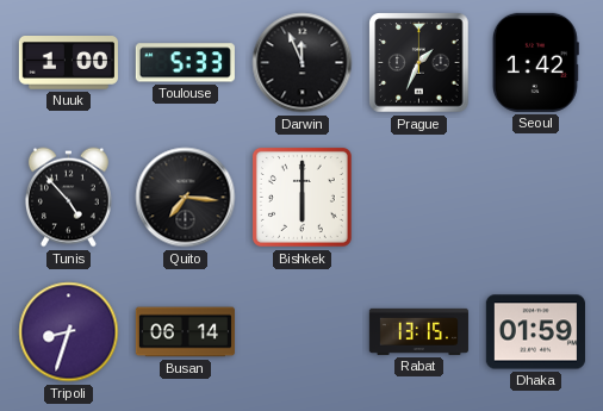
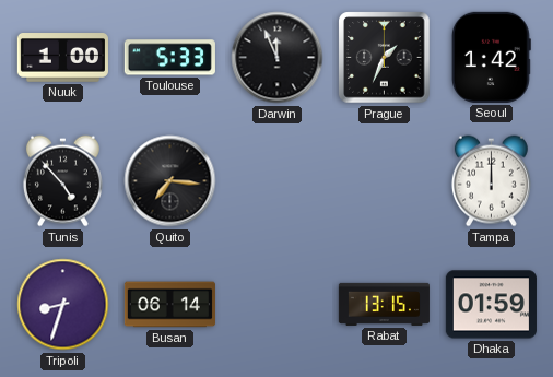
Bishkek: 6:00 -> none
Tampa: none -> 12:00
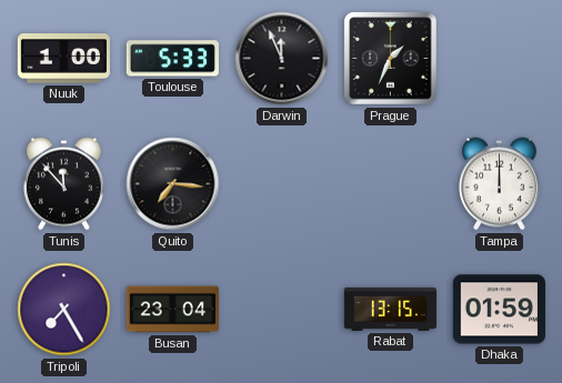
Seoul: 1:42 -> none
Tunis: 4:53 -> 11:53
Tripoli: 8:33 -> 7:25
Busan: 06:14 -> 23:04
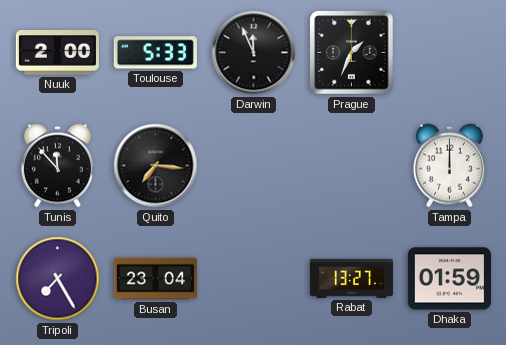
Nuuk: 1:00 -> 2:00
Rabat: 13:15 -> 13:27
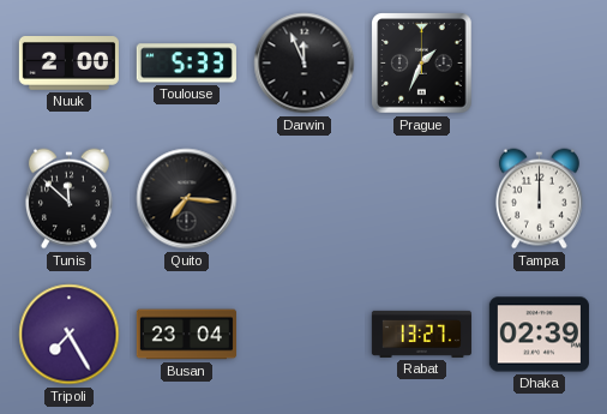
Tunis: 11:53 -> 11:52
Dhaka: 01:59 -> 02:39
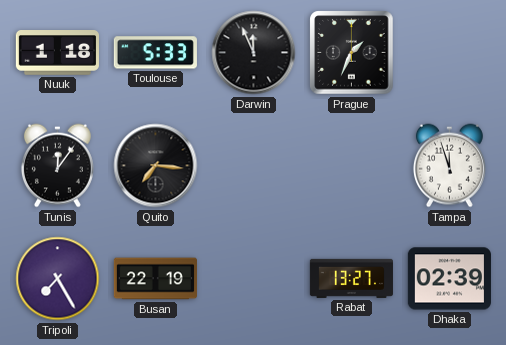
Nuuk: 2:00 -> 1:18
Tunis: 11:52 -> 12:06
Tampa: 12:00 -> 11:57
Busan: 23:04 -> 22:19
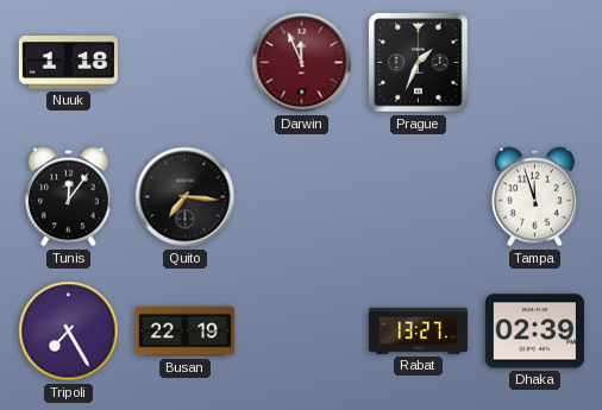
Toulouse: 5:33 -> none
Darwin dial: black -> burgundy
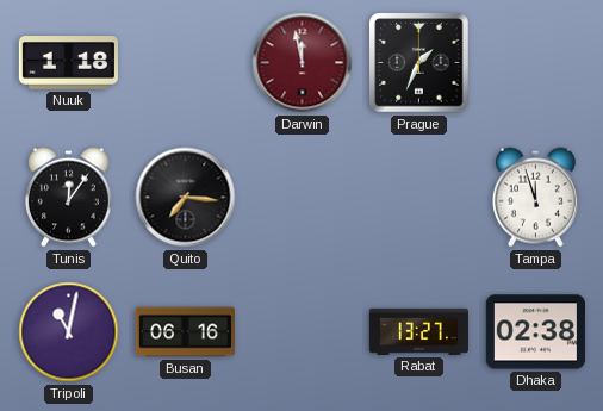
Darwin: 11:56 -> 11:58
Tripoli: 7:25 -> 11:02
Busan: 22:19 -> 06:16
Dhaka: 02:39 -> 02:38
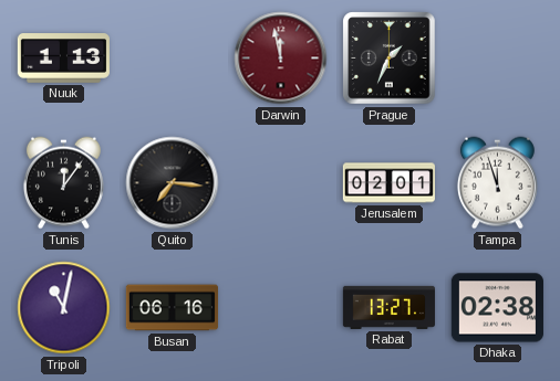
Nuuk: 1:18 -> 1:13
Jerusalem: none -> 02:01
